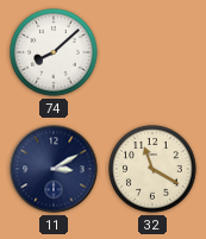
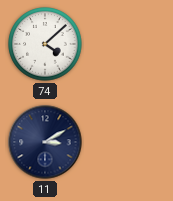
74: 8:08 -> 4:08
32: 11:20 -> none
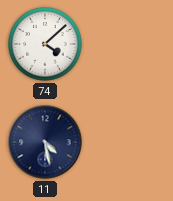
11: 3:10 -> 4:28
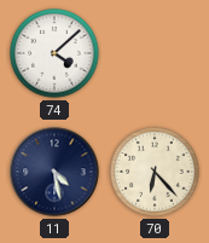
70: none -> 6:23
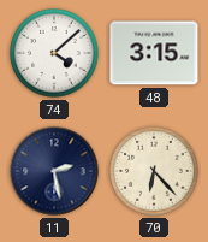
48: none -> 3:15
11: 4:28 -> 2:28
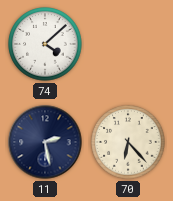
48: 3:15 -> none
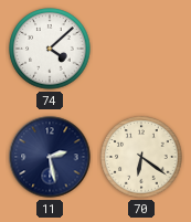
70: 6:23 -> 6:21
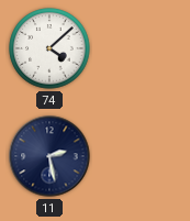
70: 6:21 -> none
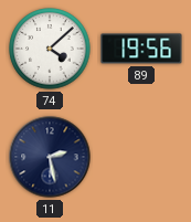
89: none -> 19:56
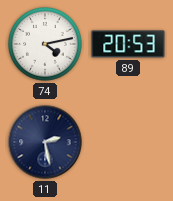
74: 4:08 -> 4:13
89: 19:56 -> 20:53
